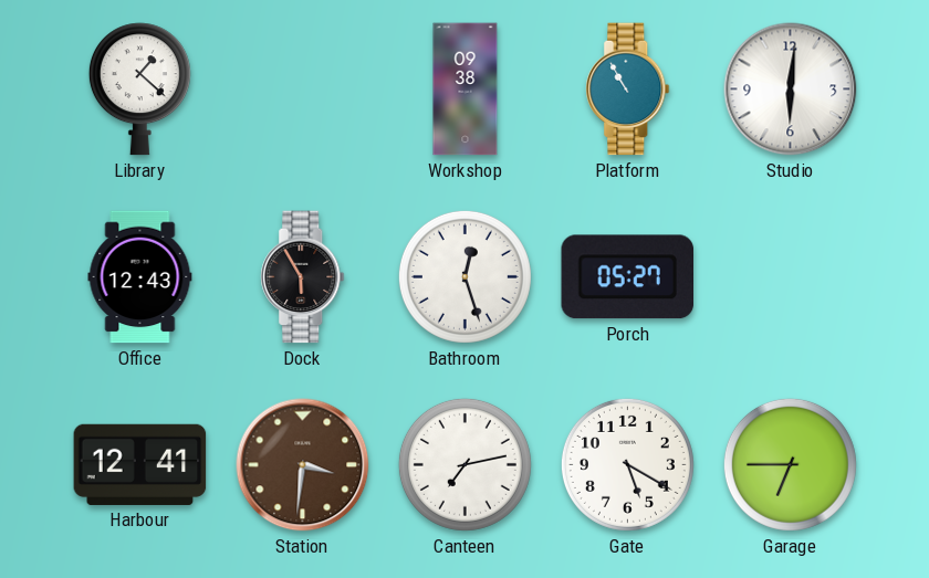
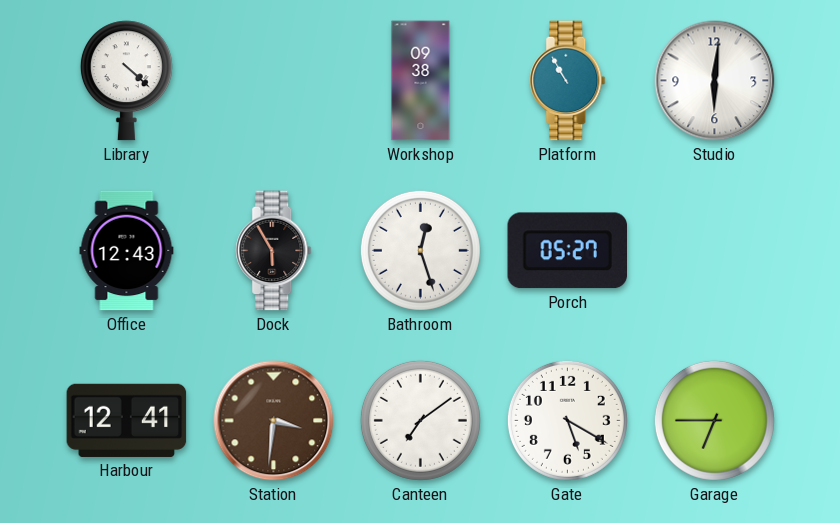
Library: 1:22 -> 4:22
Canteen: 7:13 -> 7:09
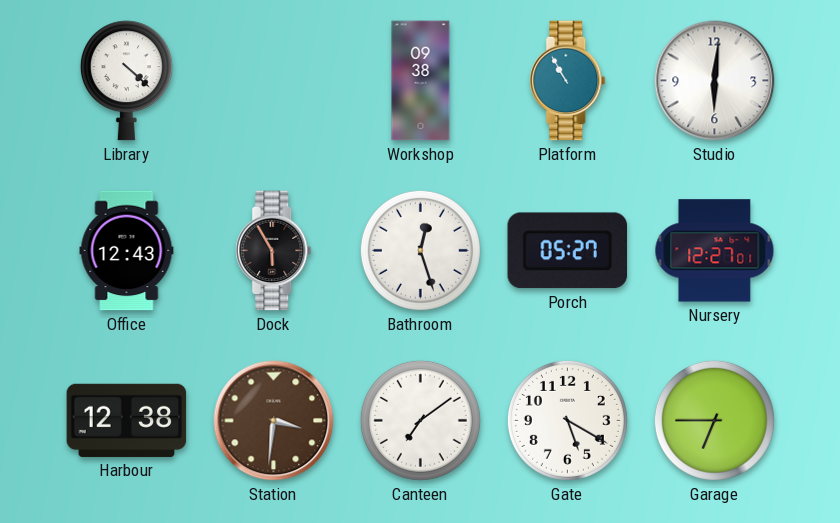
Nursery: none -> 12:27
Harbour: 12:41 -> 12:38
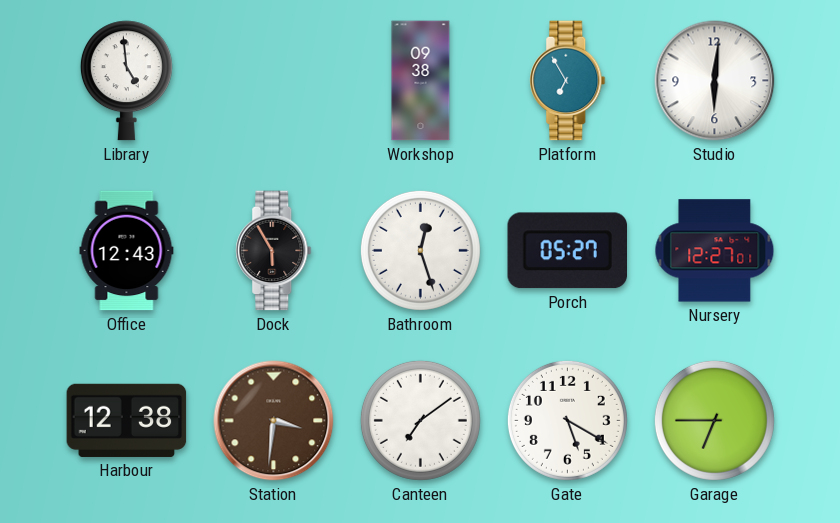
Library: 4:22 -> 4:59
Platform: 10:55 -> 6:55
